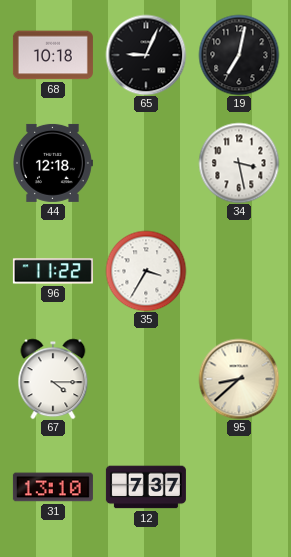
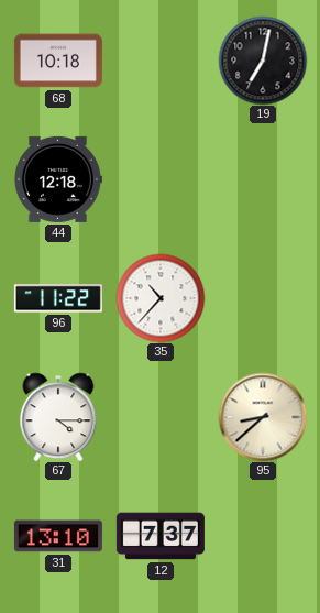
65: 9:04 -> none
34: 3:28 -> none
35: 3:35 -> 10:37
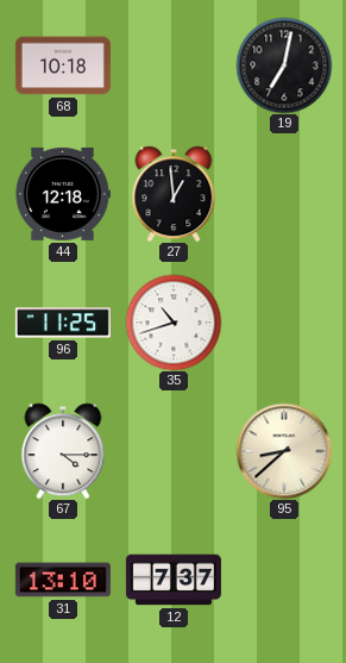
27: none -> 12:59
96: 11:22 -> 11:25
35: 10:37 -> 10:42
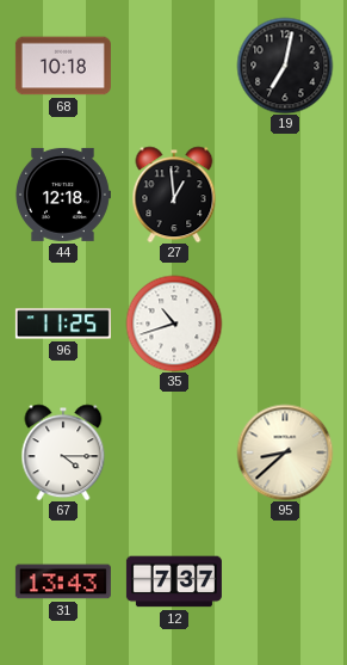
31: 13:10 -> 13:43
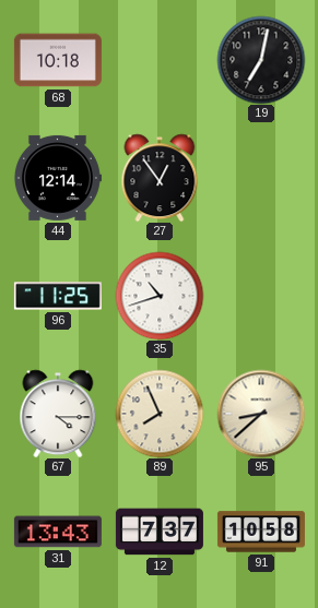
44: 12:18 -> 12:14
27: 12:59 -> 12:54
89: none -> 7:56
91: none -> 10:58
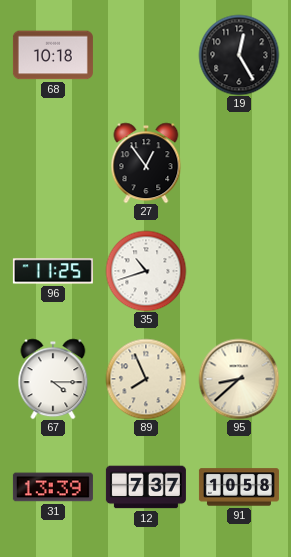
19: 7:02 -> 12:25
44: 12:14 -> none
31: 13:43 -> 13:39
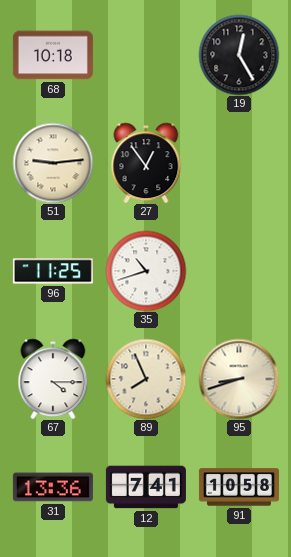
51: none -> 9:14
95: 8:38 -> 8:42
31: 13:39 -> 13:36
12: 7:37 -> 7:41
